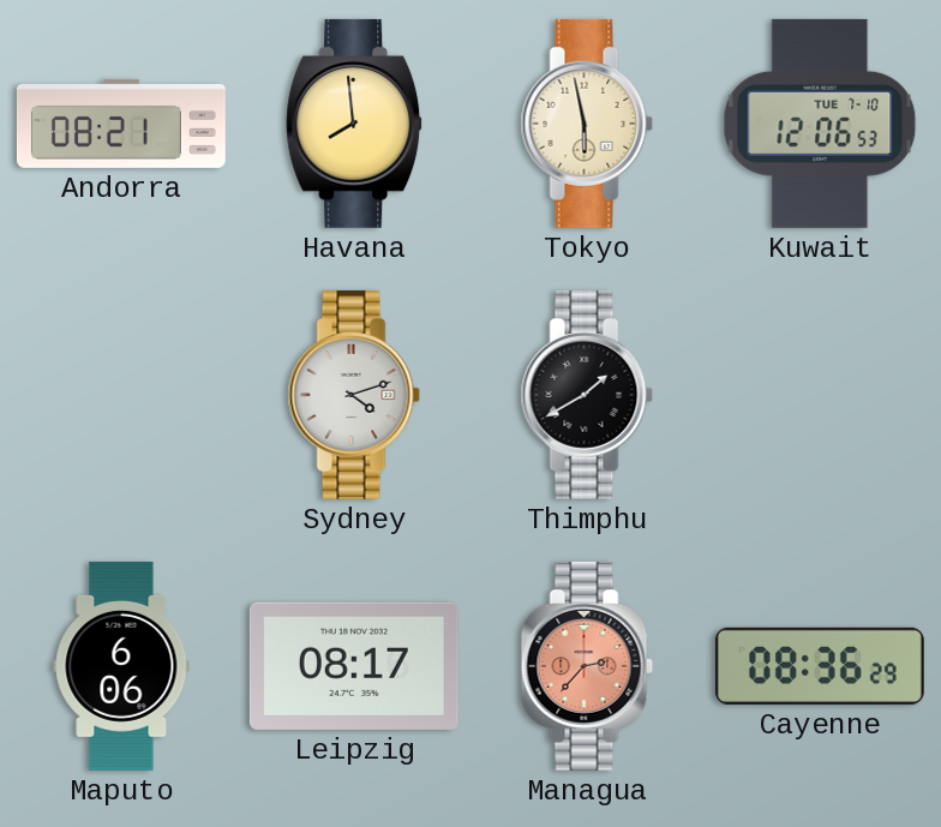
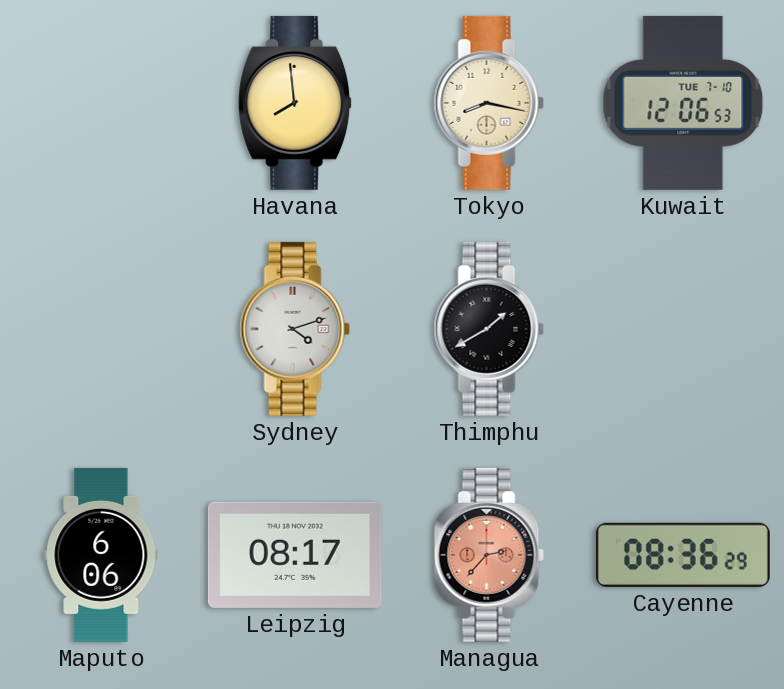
Andorra: 08:21 -> none
Tokyo: 5:58 -> 8:17
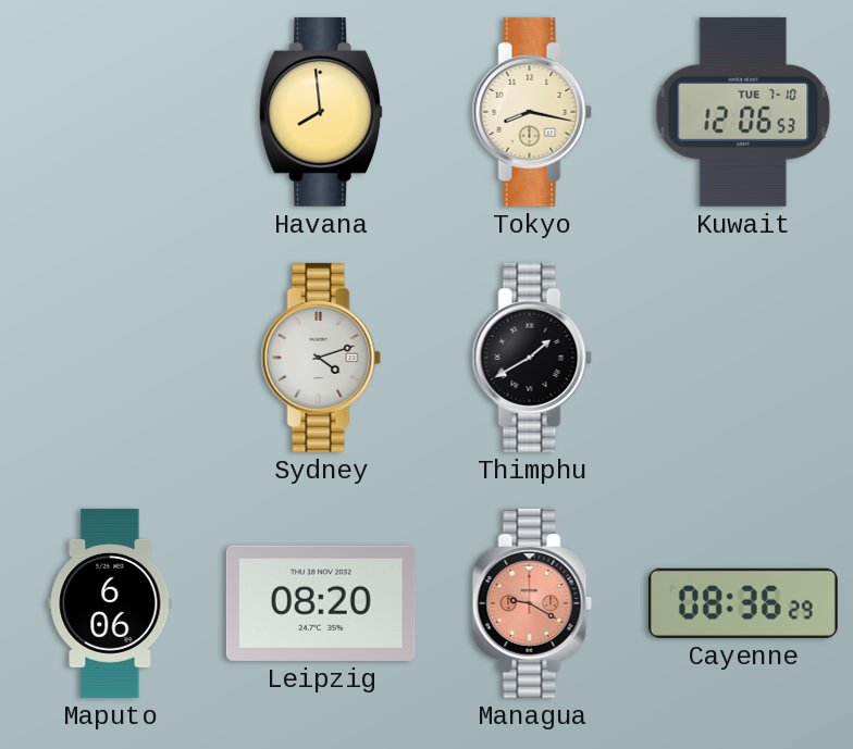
Leipzig: 08:17 -> 08:20
Managua: 2:37 -> 9:20
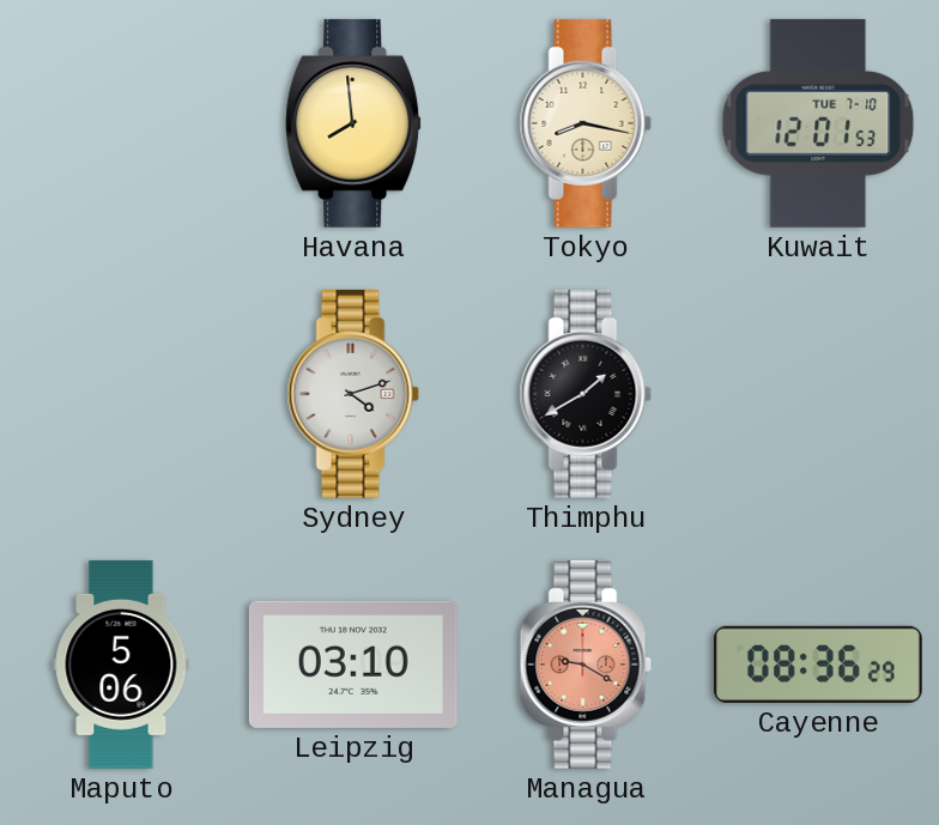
Kuwait: 12:06 -> 12:01
Maputo: 6:06 -> 5:06
Leipzig: 08:20 -> 03:10
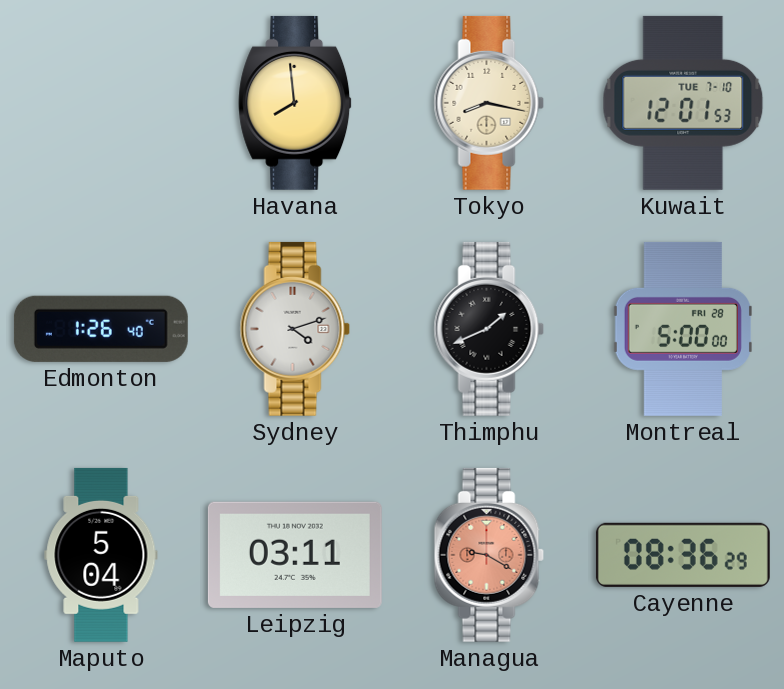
Edmonton: none -> 1:26
Thimphu: 1:40 -> 1:41
Montreal: none -> 5:00
Maputo: 5:06 -> 5:04
Leipzig: 03:10 -> 03:11
